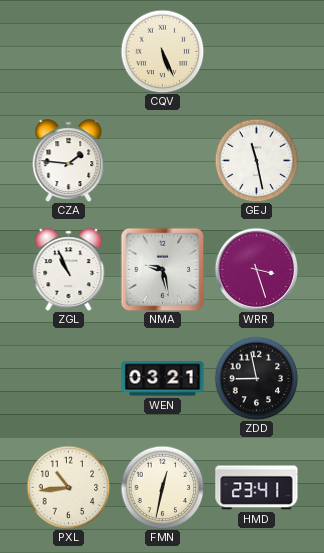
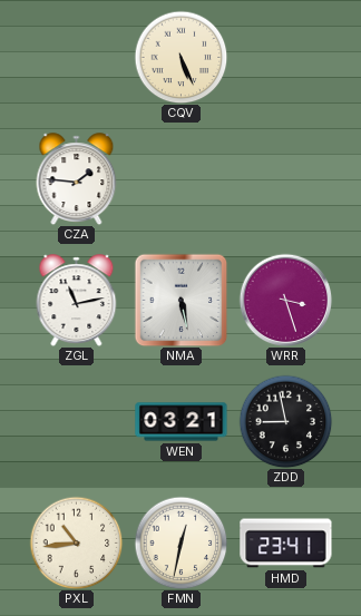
GEJ: 11:28 -> none
ZGL: 10:56 -> 11:13
NMA: 9:28 -> 5:28
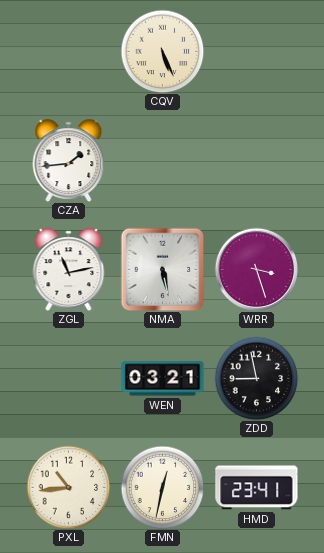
CZA: 1:46 -> 1:44
